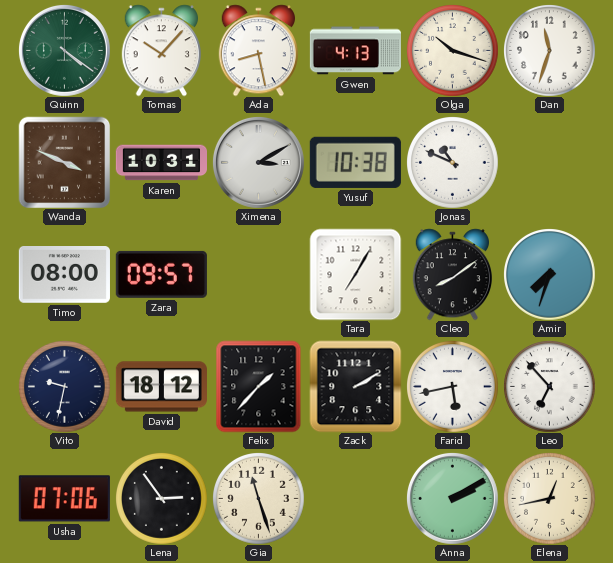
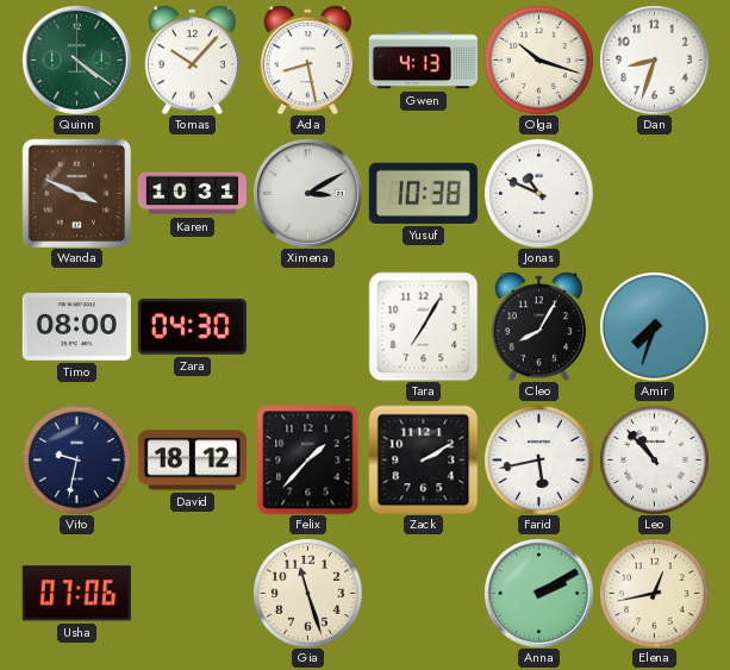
Dan: 11:33 -> 8:33
Zara: 09:57 -> 04:30
Cleo: 8:09 -> 8:05
Leo: 6:53 -> 10:53
Lena: 2:54 -> none
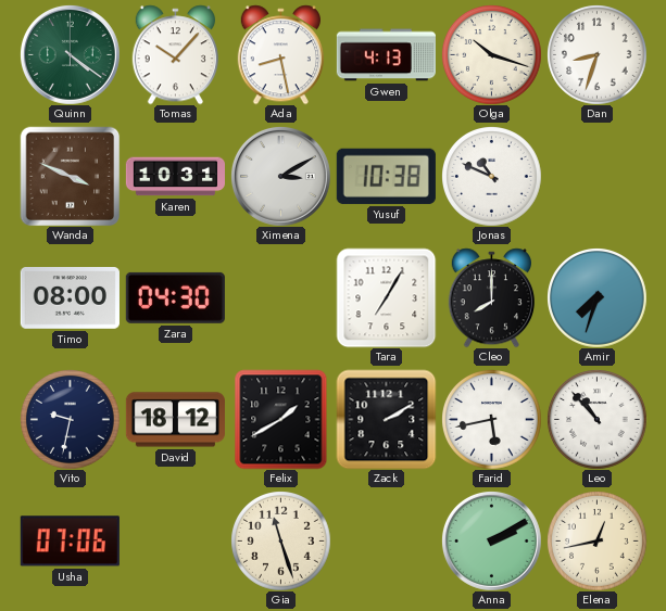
Cleo: 8:05 -> 8:00
Felix: 1:37 -> 1:40
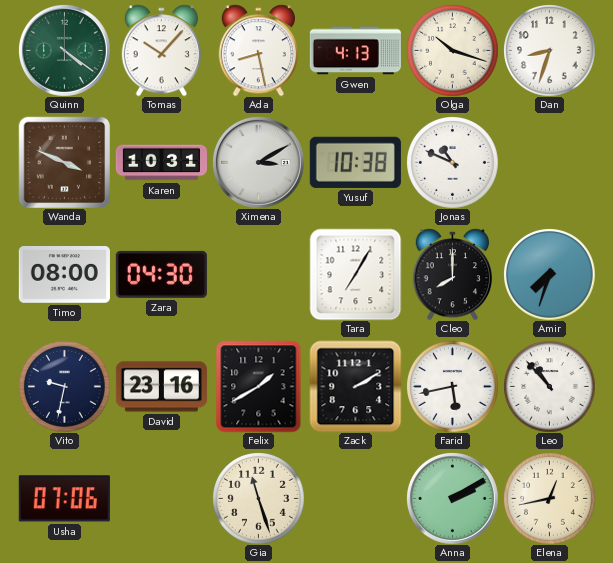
David: 18:12 -> 23:16
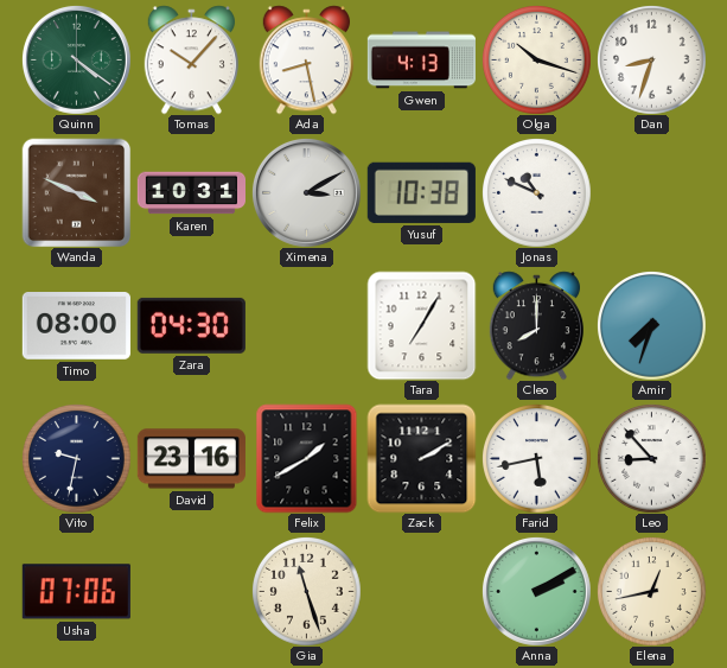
Leo: 10:53 -> 8:53
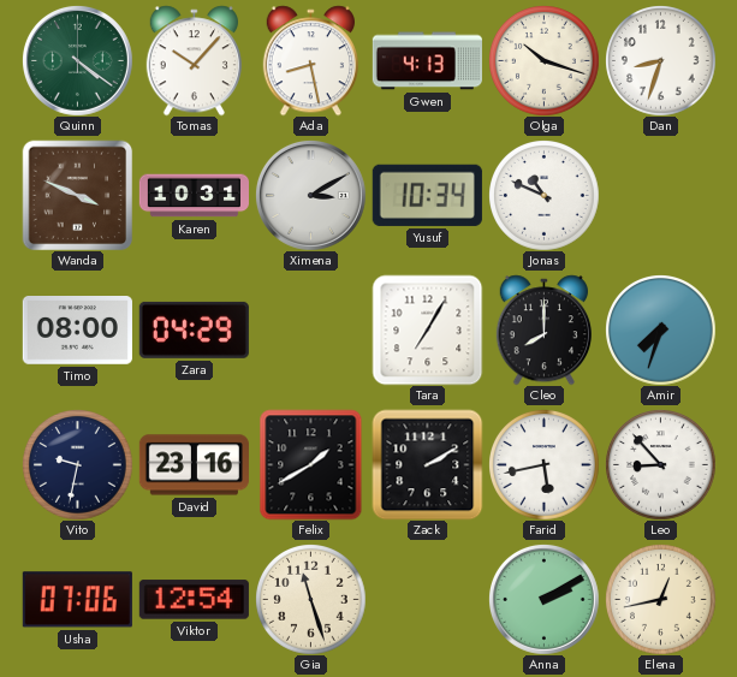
Yusuf: 10:38 -> 10:34
Zara: 04:30 -> 04:29
Viktor: none -> 12:54
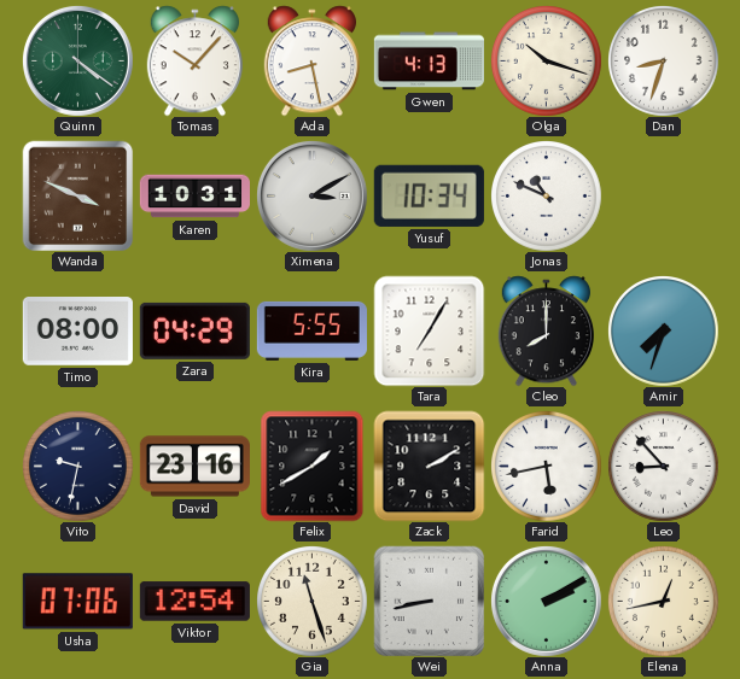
Kira: none -> 5:55
Wei: none -> 8:43
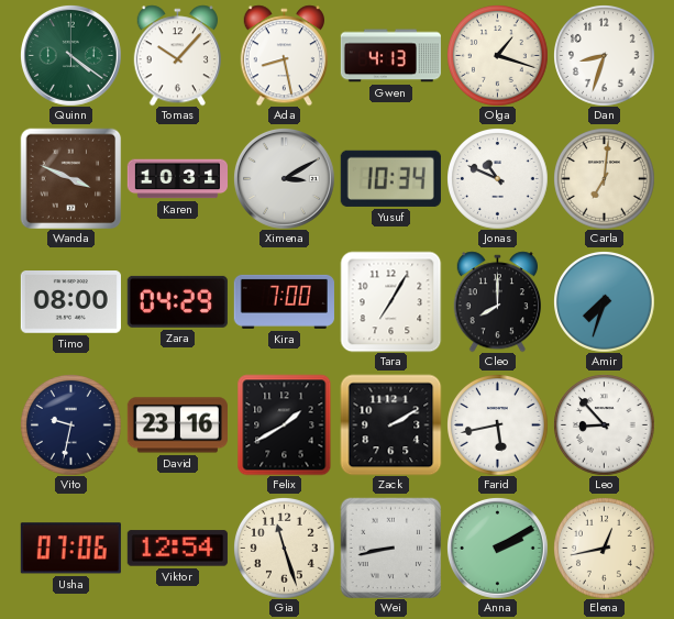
Olga: 10:18 -> 1:18
Carla: none -> 7:01
Kira: 5:55 -> 7:00
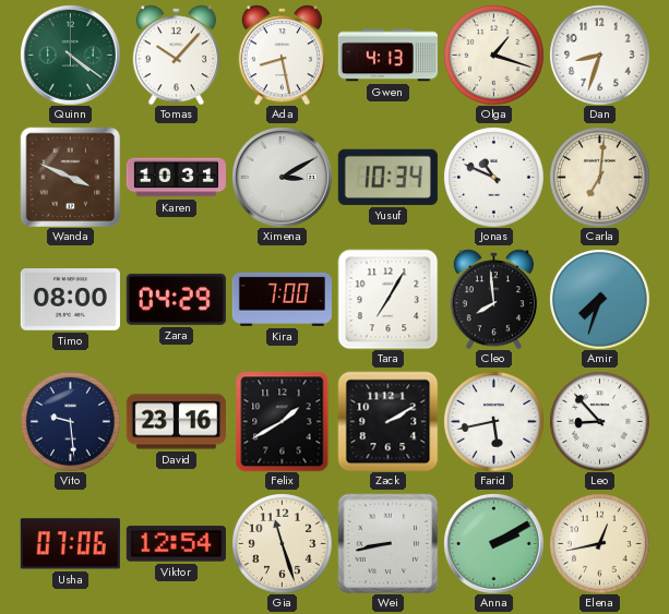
Cleo: 8:00 -> 7:59
Vito: 9:32 -> 9:29
